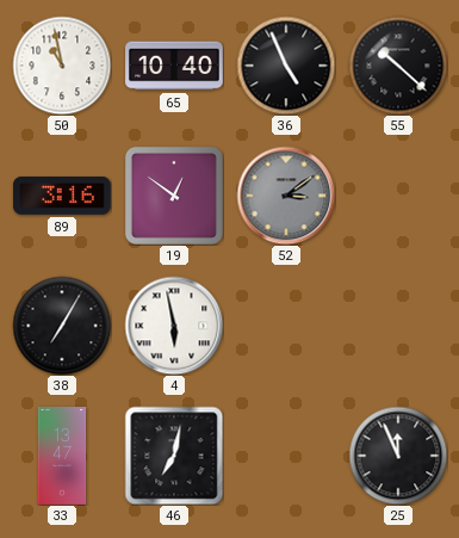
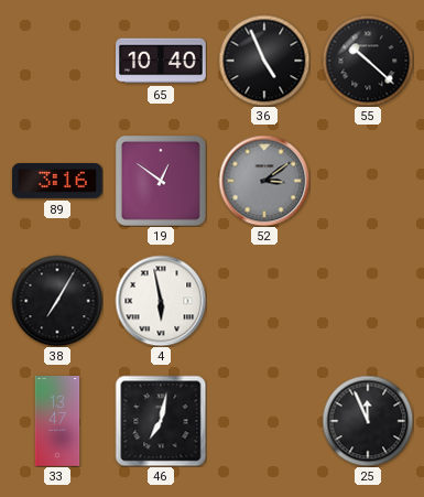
50: 10:58 -> none
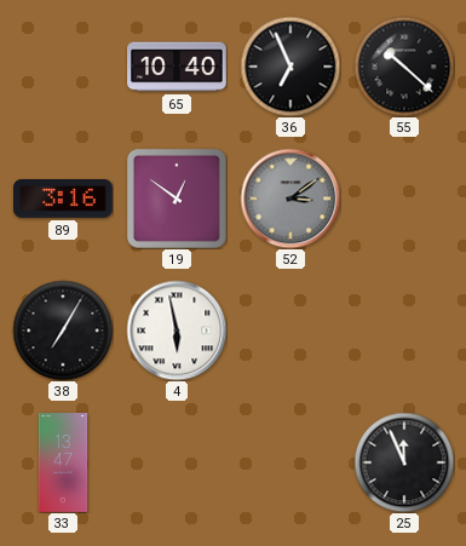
36: 4:56 -> 6:56
46: 7:02 -> none
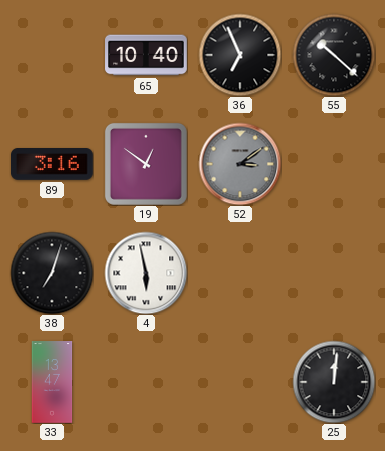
38: 7:05 -> 7:03
25: 11:56 -> 12:01
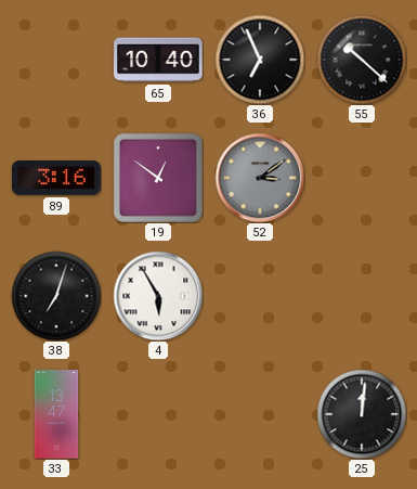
4: 5:58 -> 5:55
